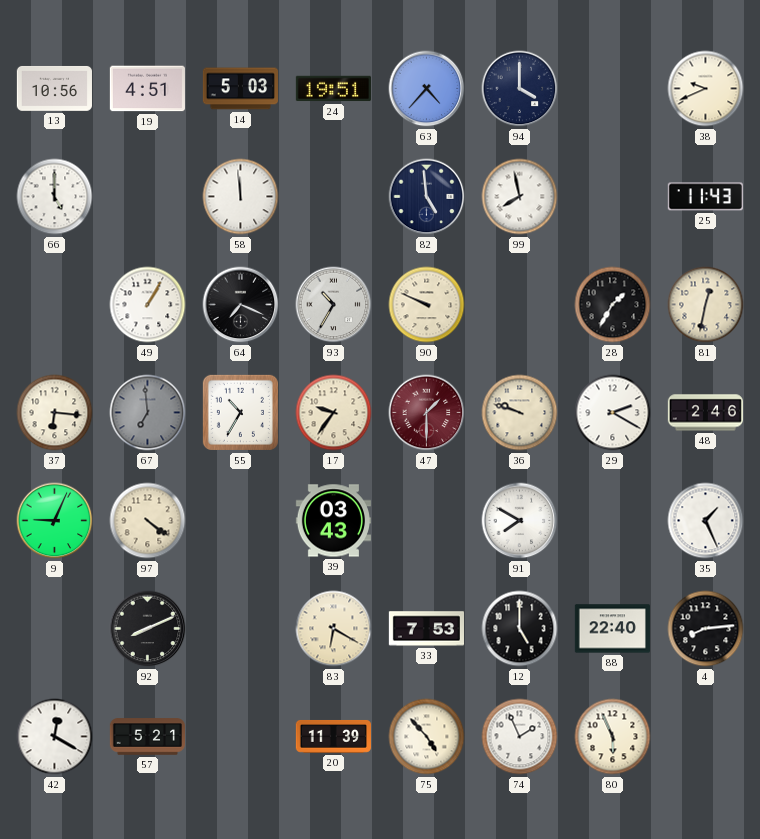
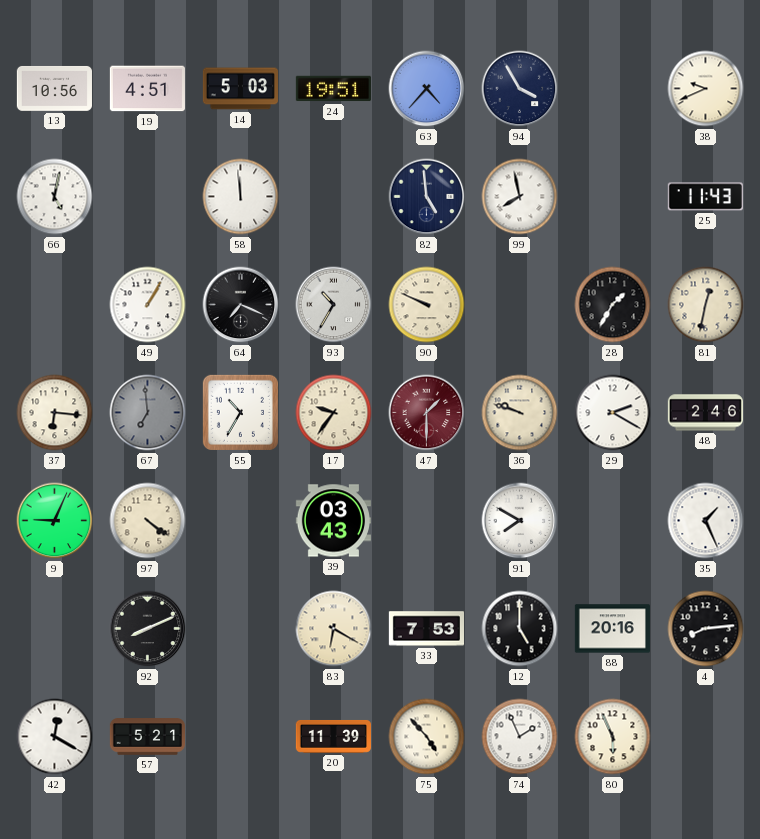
94: 4:00 -> 3:55
66: 5:00 -> 5:02
88: 22:40 -> 20:16
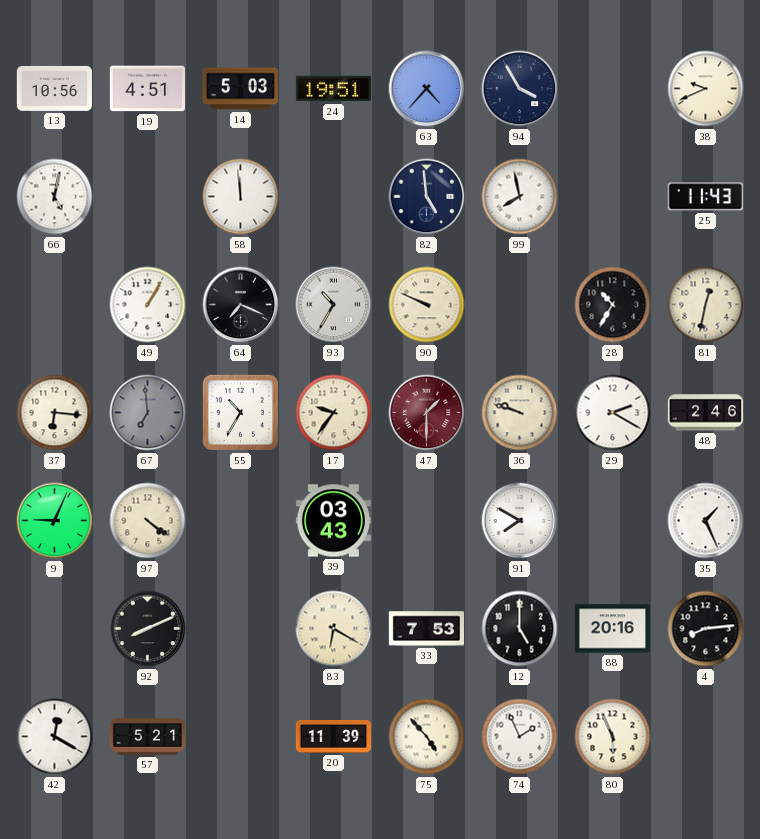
28: 1:35 -> 10:35
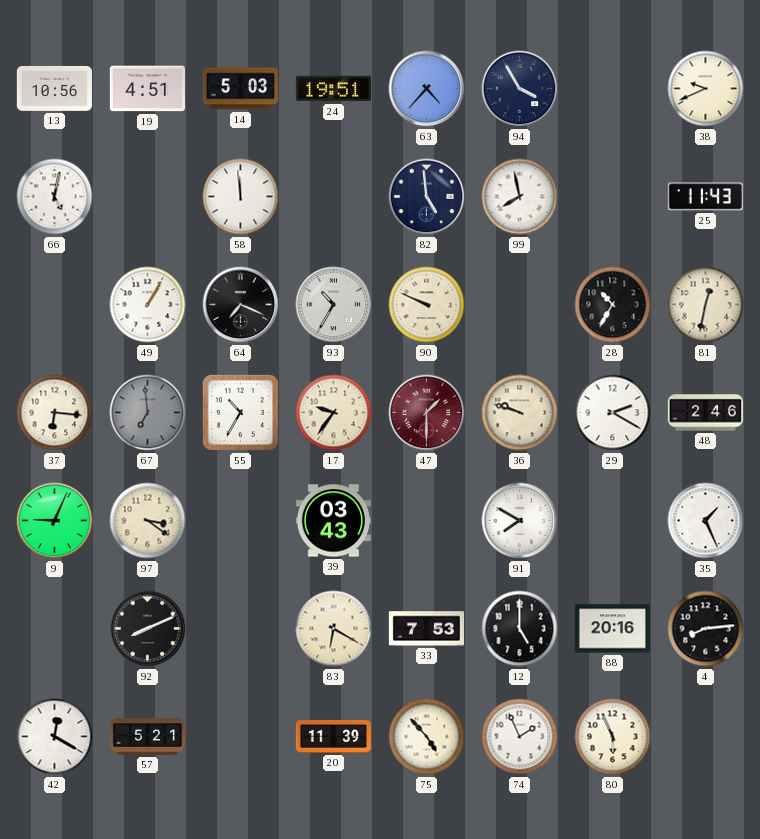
97: 4:21 -> 3:21
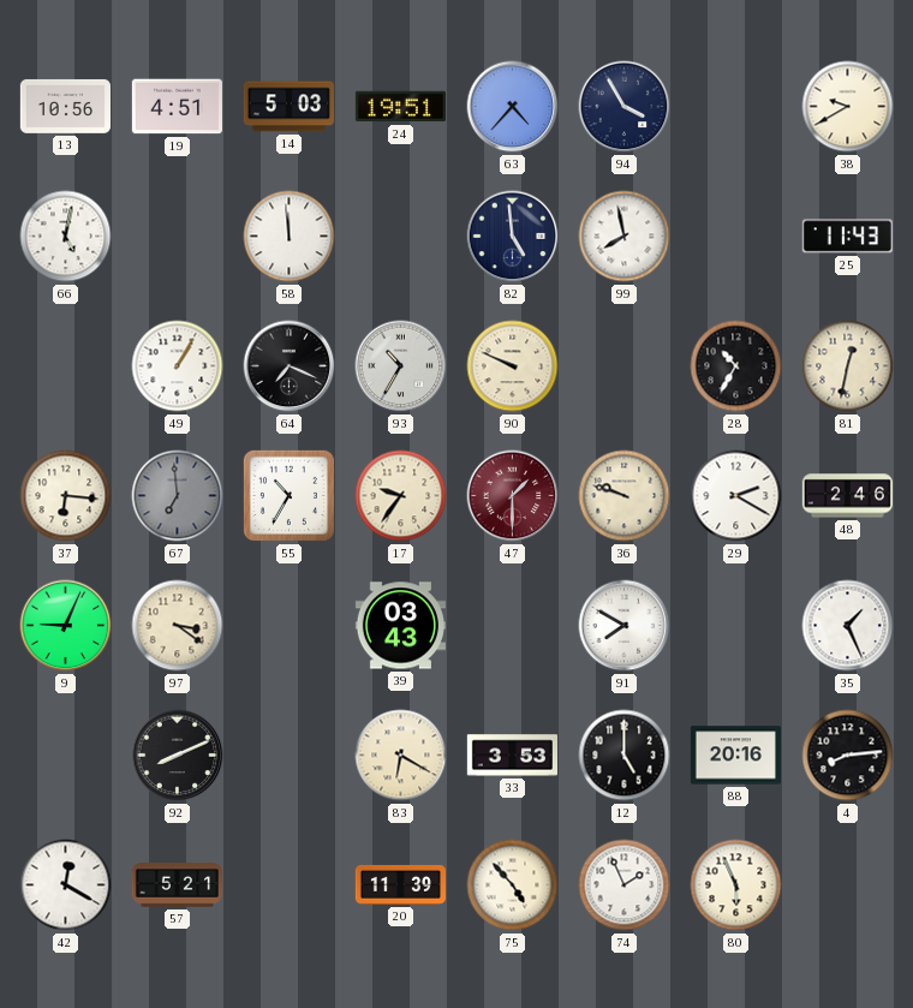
38: 9:41 -> 9:40
33: 7:53 -> 3:53
